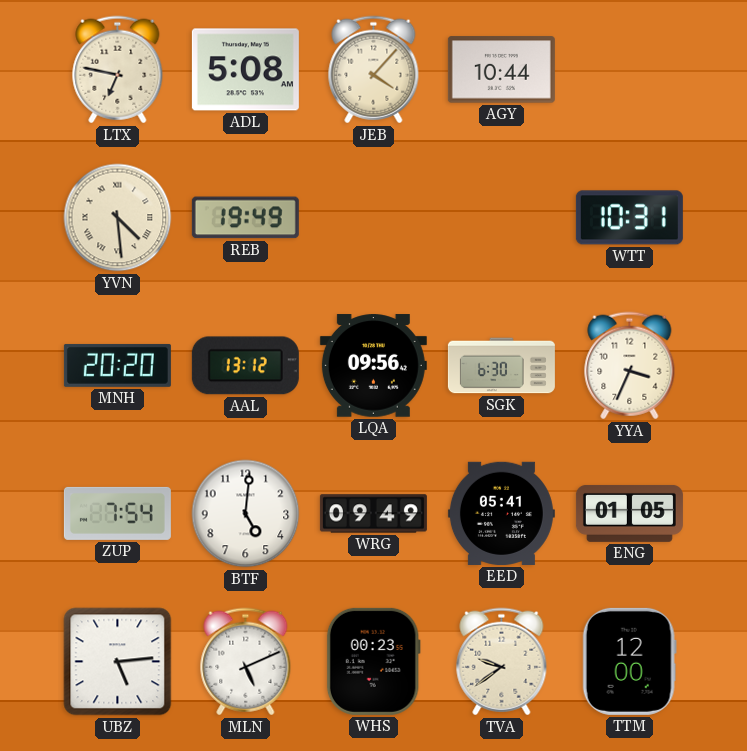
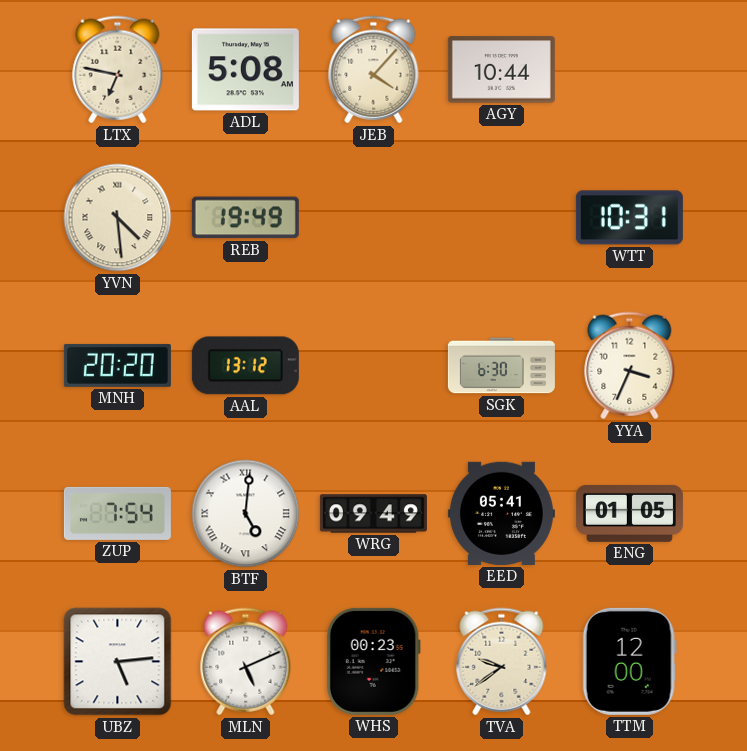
LQA: 09:56 -> none
BTF numerals: Arabic -> Roman
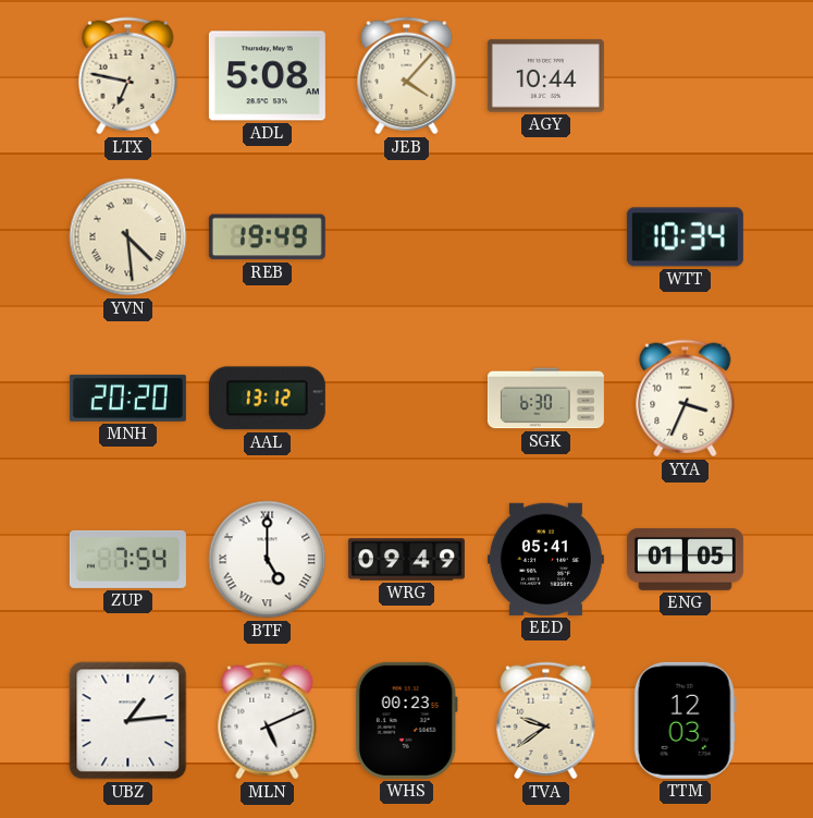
WTT: 10:31 -> 10:34
BTF: 5:01 -> 5:00
UBZ: 5:14 -> 1:14
TTM: 12:00 -> 12:03
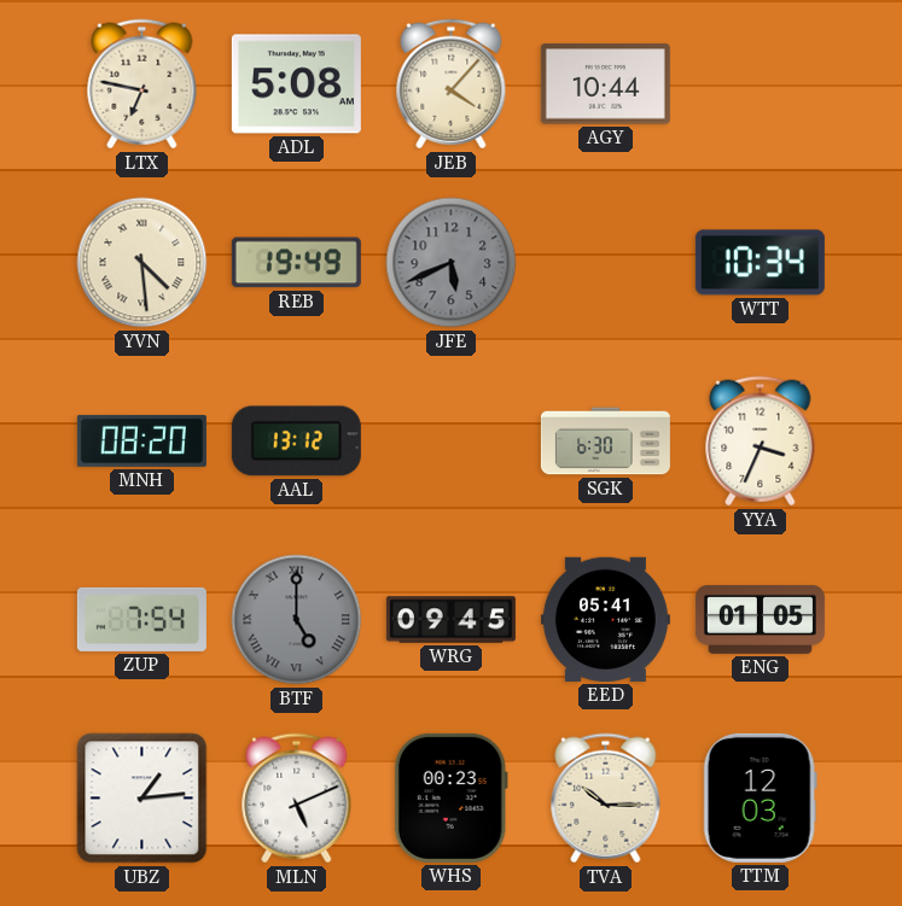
JFE: none -> 5:41
MNH: 20:20 -> 08:20
BTF dial: white -> grey
WRG: 09:49 -> 09:45
TVA: 9:39 -> 10:15
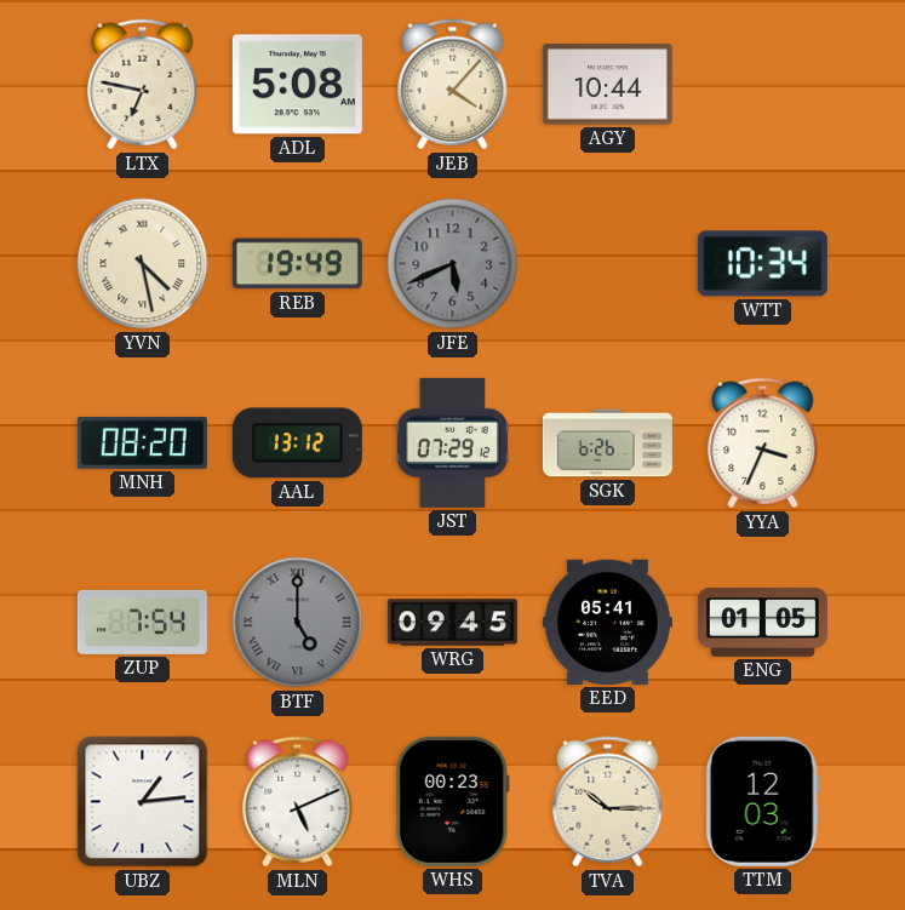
YVN: 4:29 -> 4:28
JST: none -> 07:29
SGK: 6:30 -> 6:26
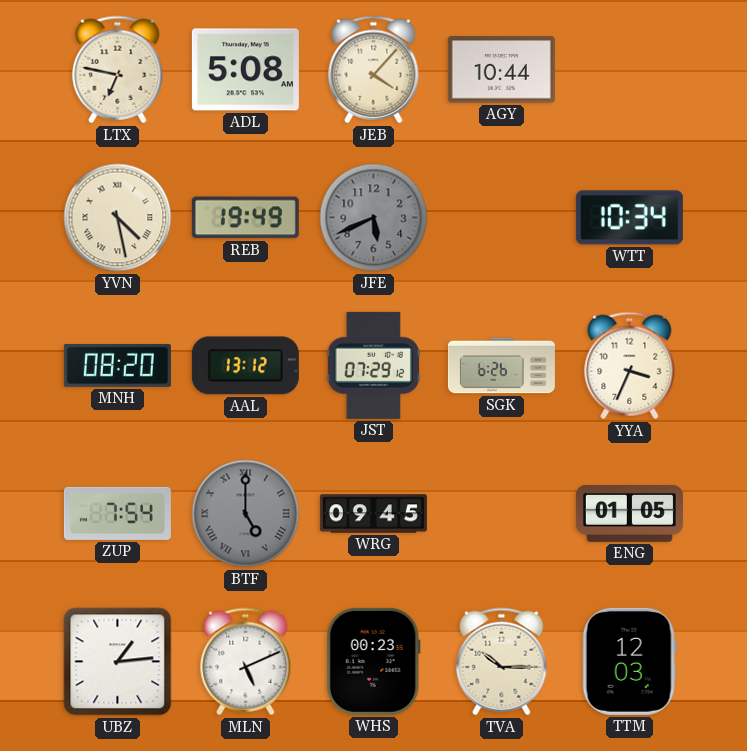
EED: 05:41 -> none
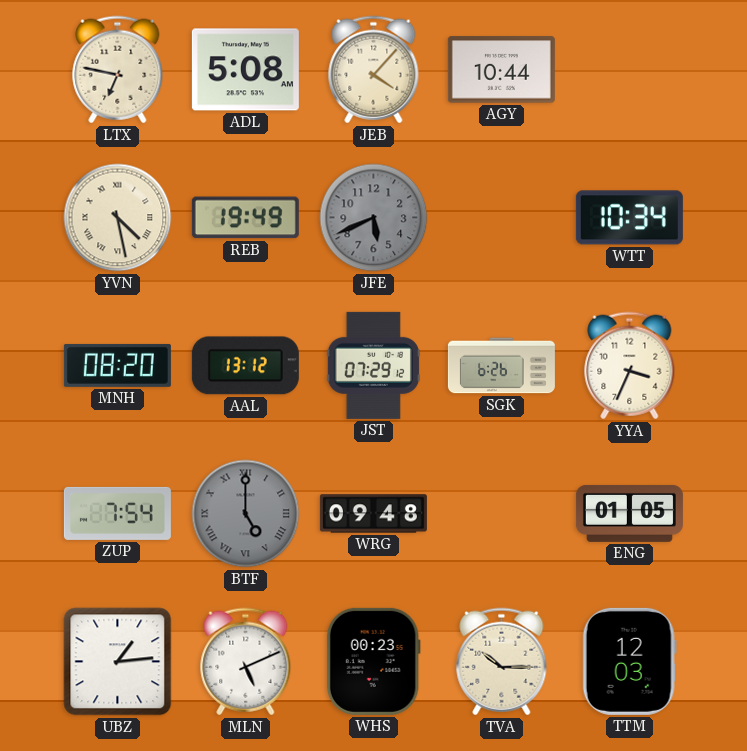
WRG: 09:45 -> 09:48
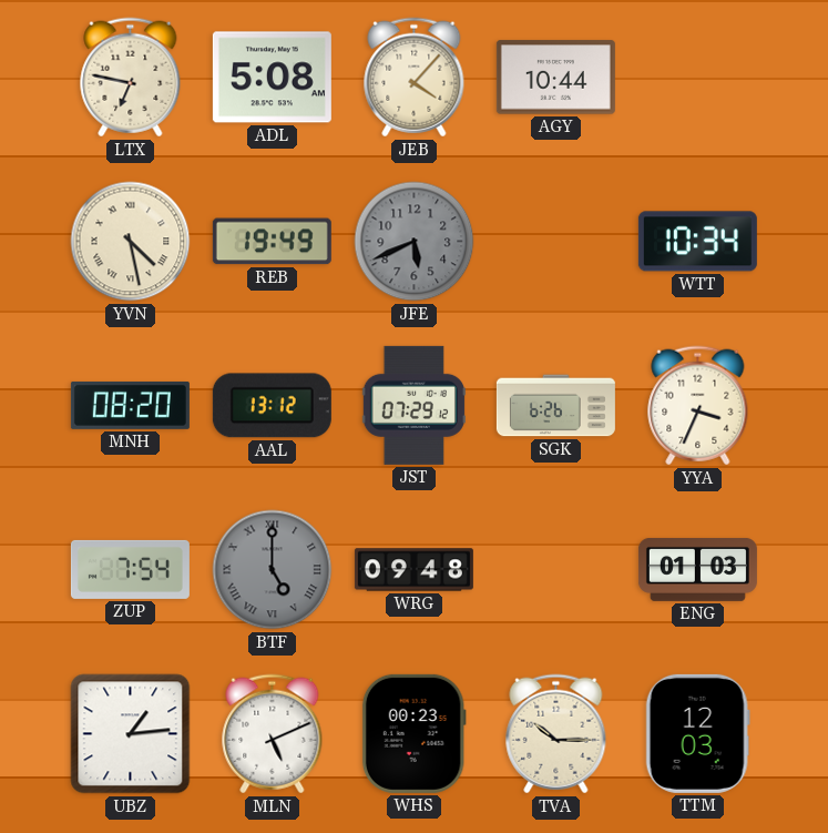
ENG: 01:05 -> 01:03
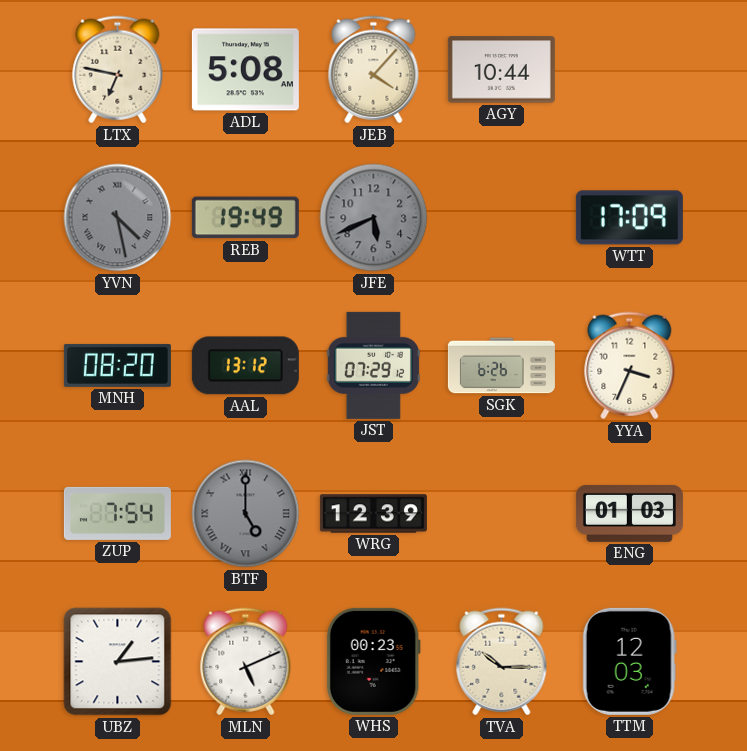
YVN dial: cream -> grey
WTT: 10:34 -> 17:09
WRG: 09:48 -> 12:39
